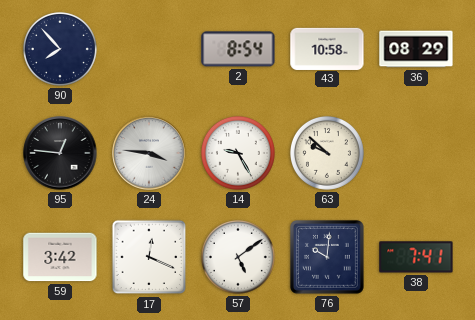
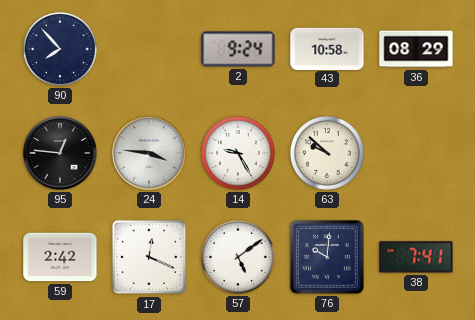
2: 8:54 -> 9:24
59: 3:42 -> 2:42
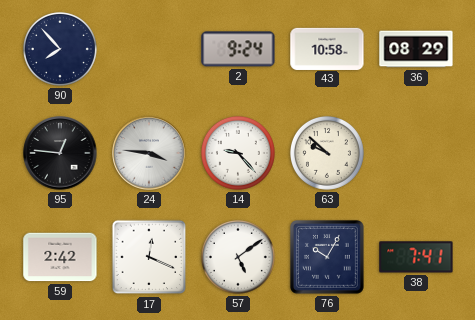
14: 9:25 -> 9:23
76: 10:01 -> 10:05
